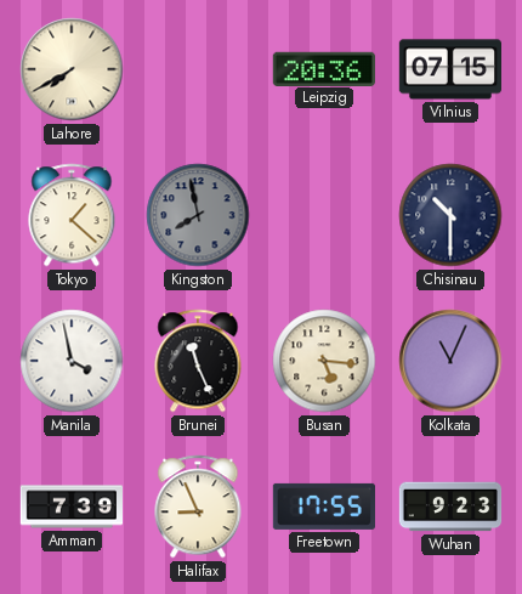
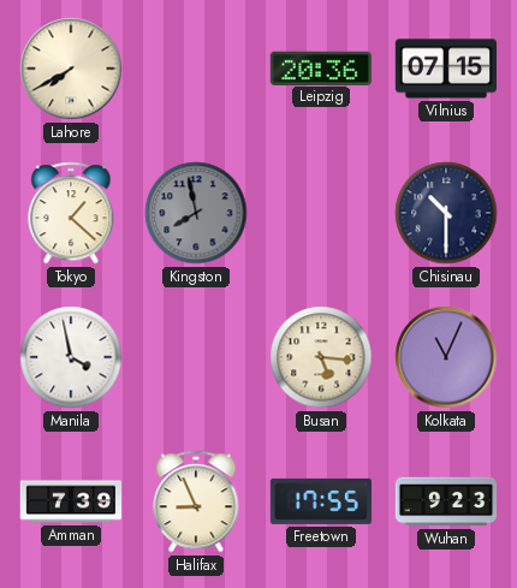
Brunei: 11:26 -> none
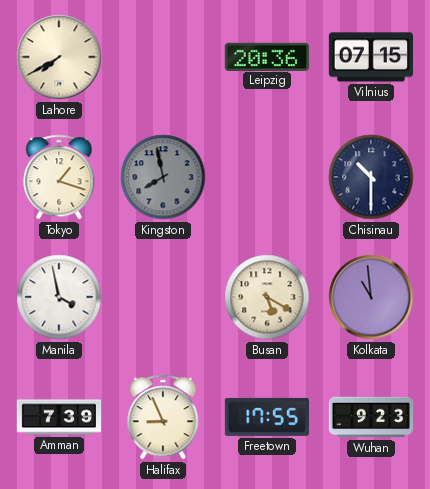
Tokyo: 1:22 -> 1:18
Busan: 5:16 -> 5:20
Kolkata: 11:04 -> 10:59
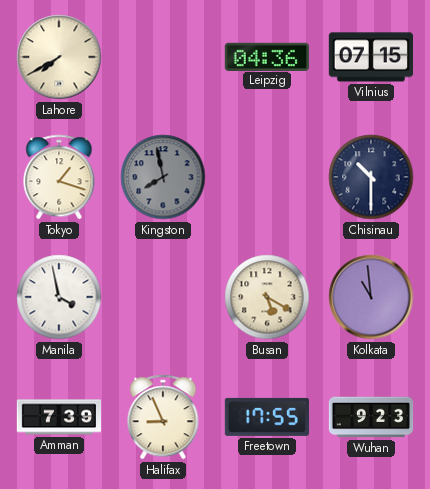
Leipzig: 20:36 -> 04:36
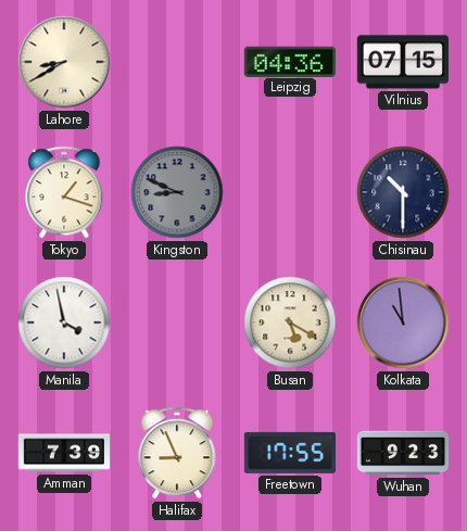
Lahore: 7:40 -> 8:40
Kingston: 7:58 -> 8:49
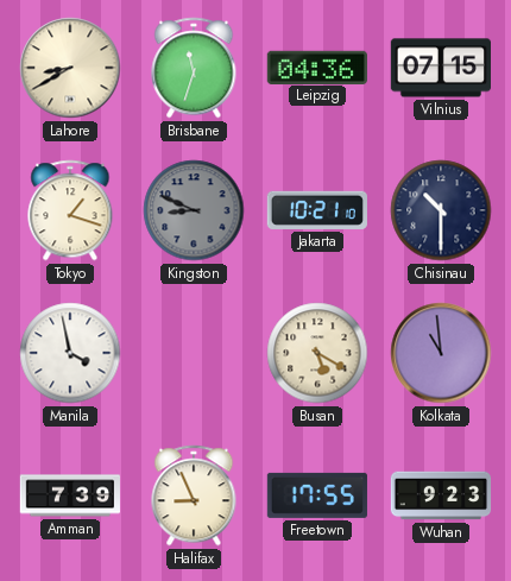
Brisbane: none -> 11:33
Jakarta: none -> 10:21
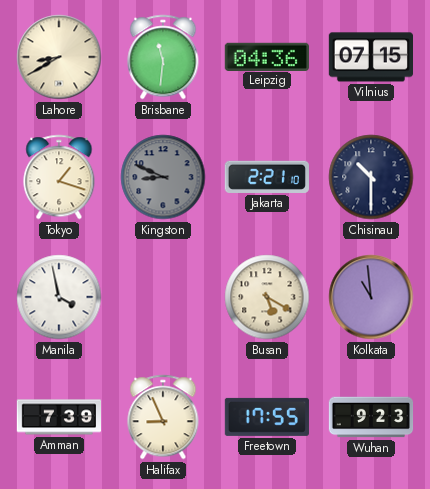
Brisbane: 11:33 -> 11:31
Jakarta: 10:21 -> 2:21
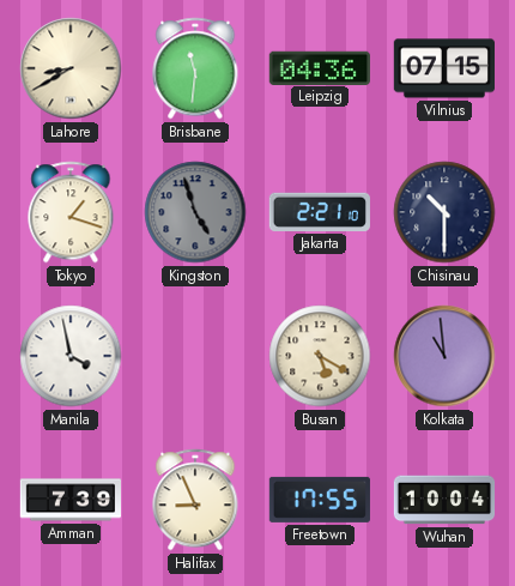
Kingston: 8:49 -> 4:57
Wuhan: 9:23 -> 10:04
